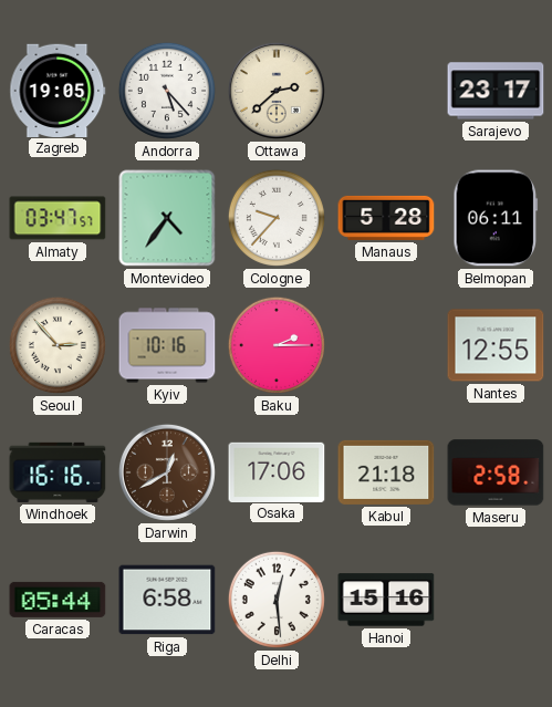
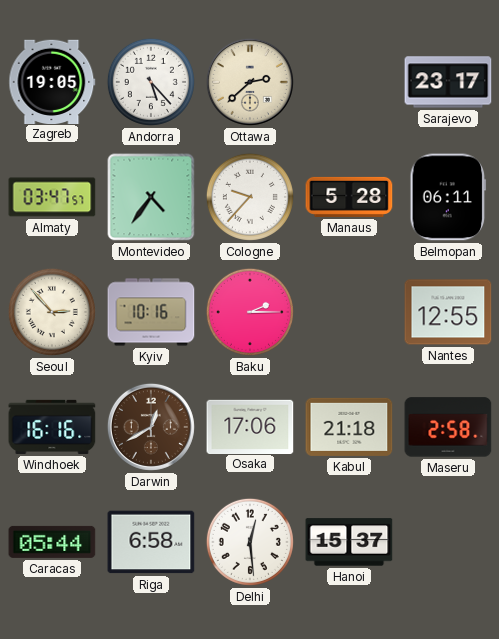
Hanoi: 15:16 -> 15:37
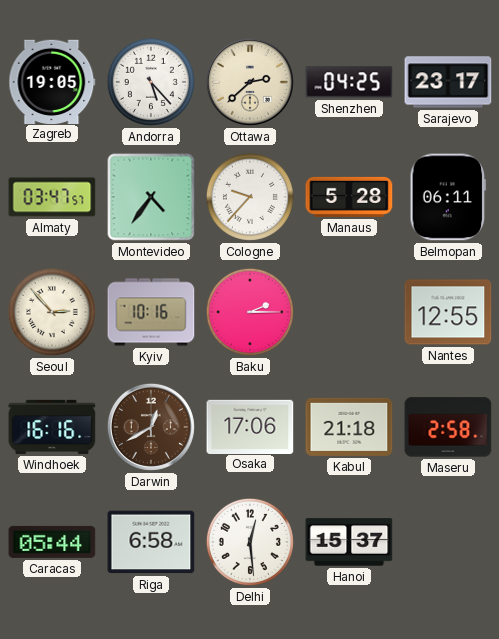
Shenzhen: none -> 04:25
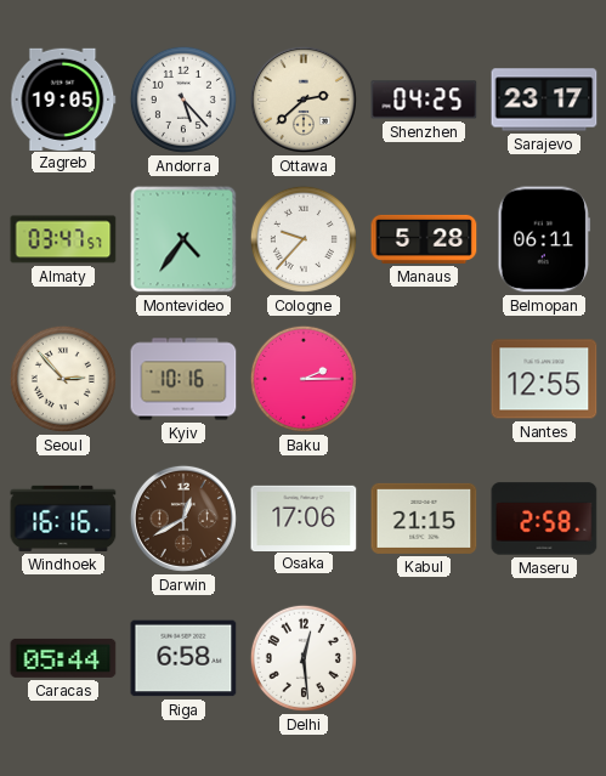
Kabul: 21:18 -> 21:15
Hanoi: 15:37 -> none
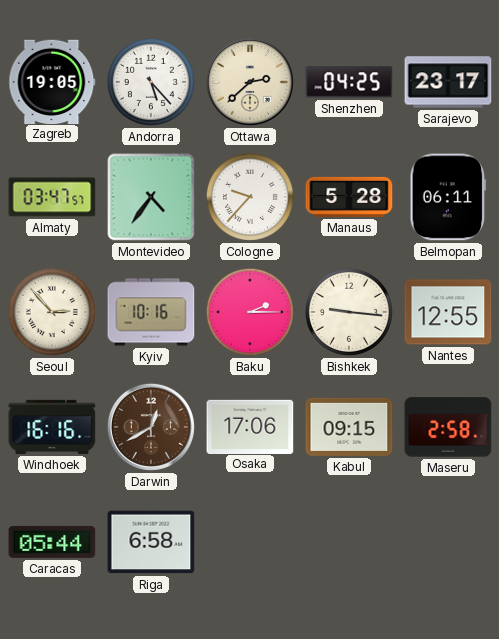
Bishkek: none -> 9:16
Kabul: 21:15 -> 09:15
Delhi: 12:29 -> none
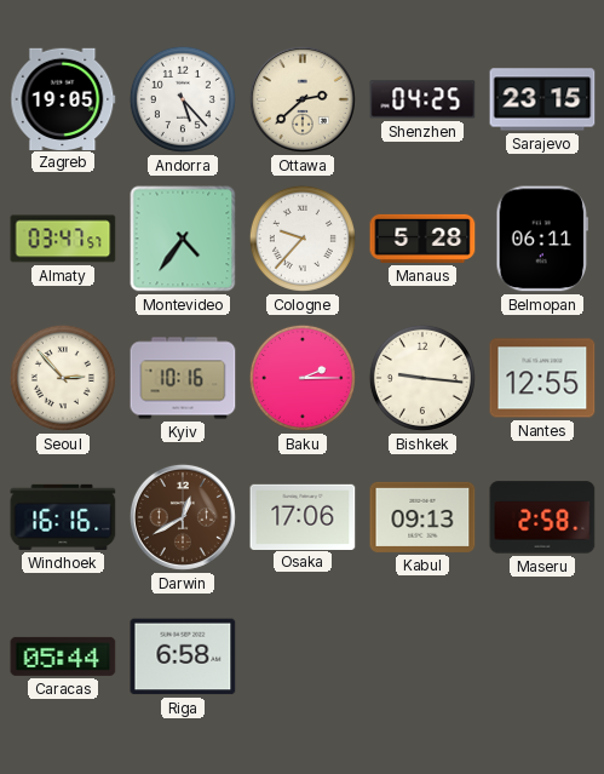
Sarajevo: 23:17 -> 23:15
Kabul: 09:15 -> 09:13
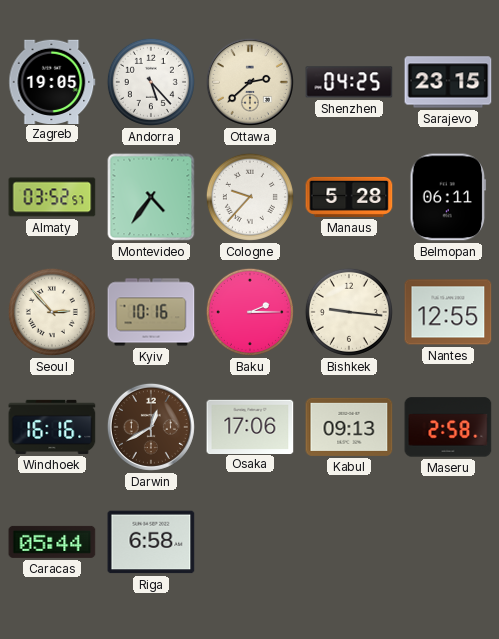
Almaty: 03:47 -> 03:52
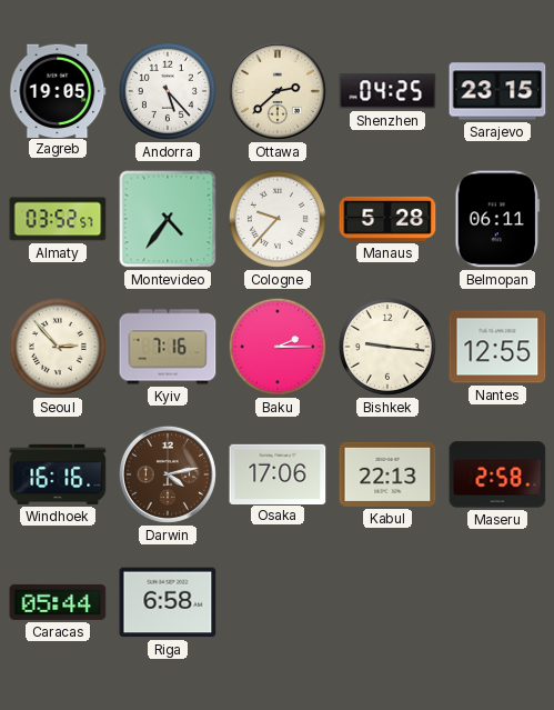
Kyiv: 10:16 -> 7:16
Darwin: 12:40 -> 4:13
Kabul: 09:13 -> 22:13
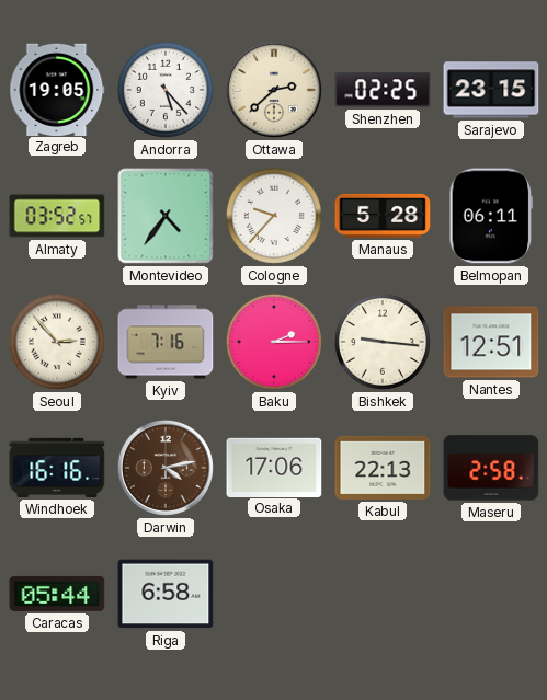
Shenzhen: 04:25 -> 02:25
Nantes: 12:55 -> 12:51
